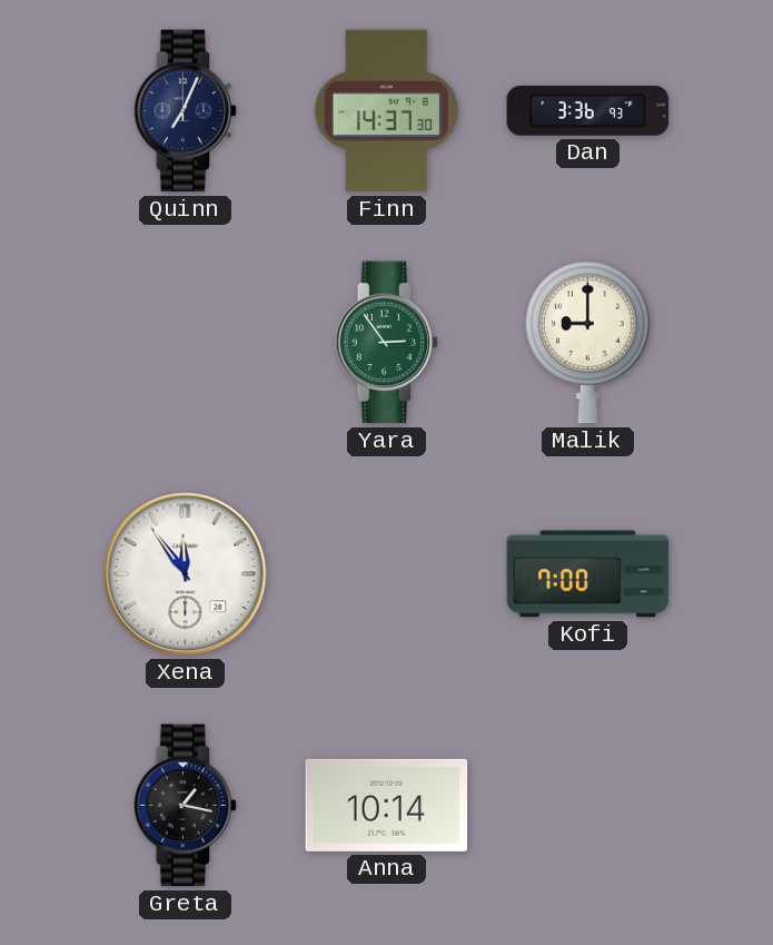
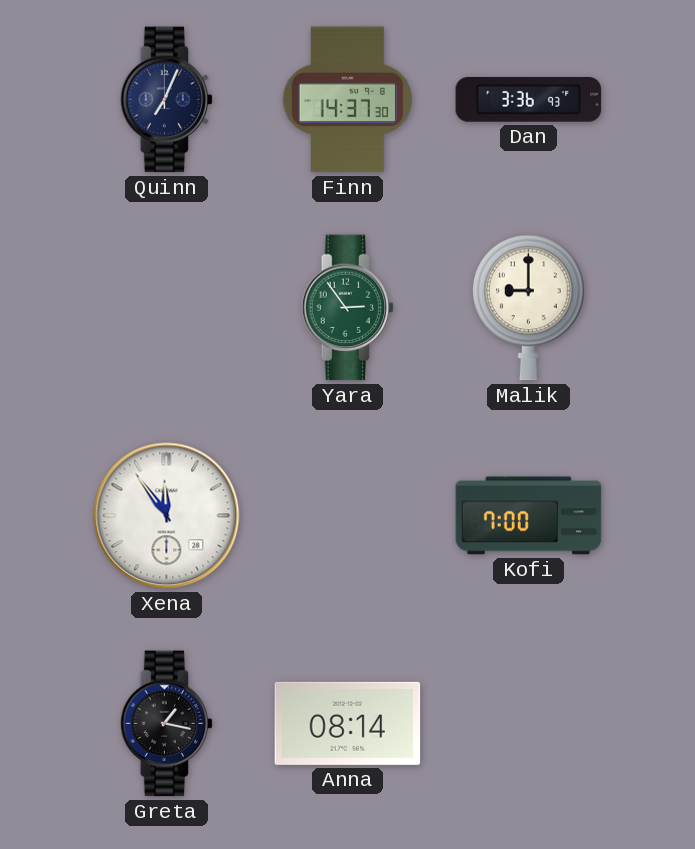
Anna: 10:14 -> 08:14
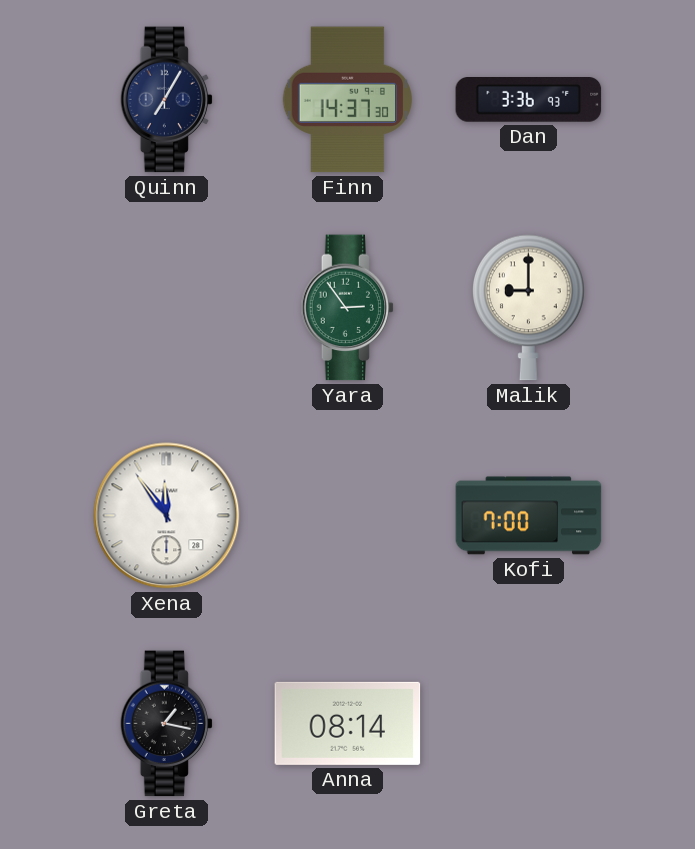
Quinn: 7:04 -> 7:05
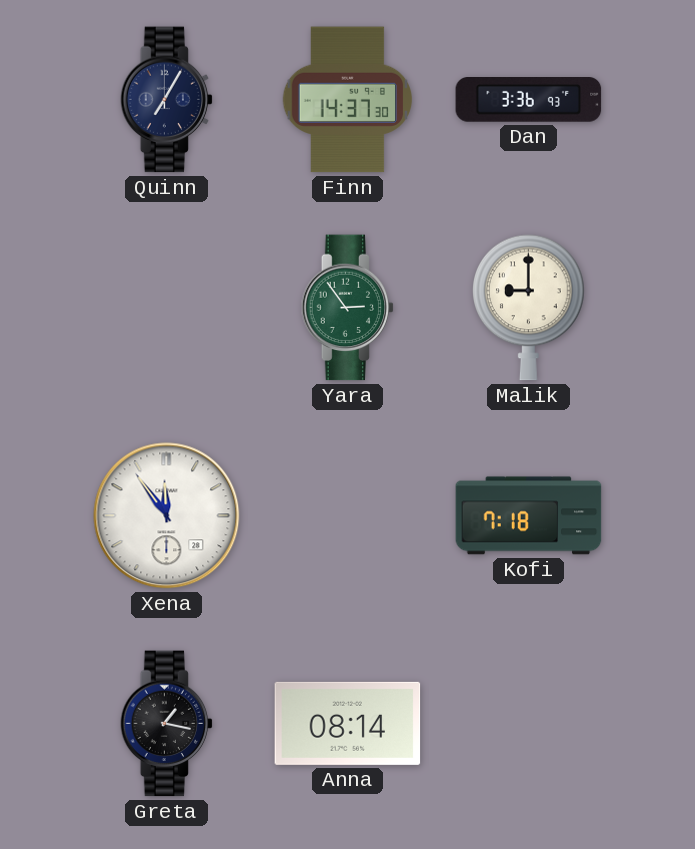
Kofi: 7:00 -> 7:18
